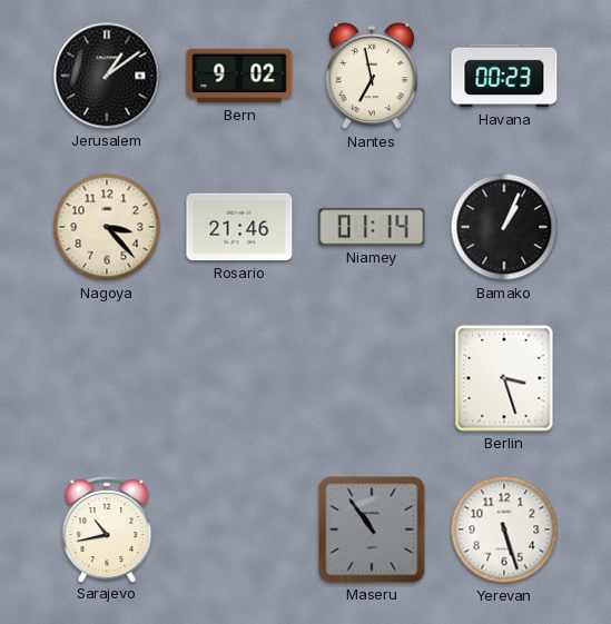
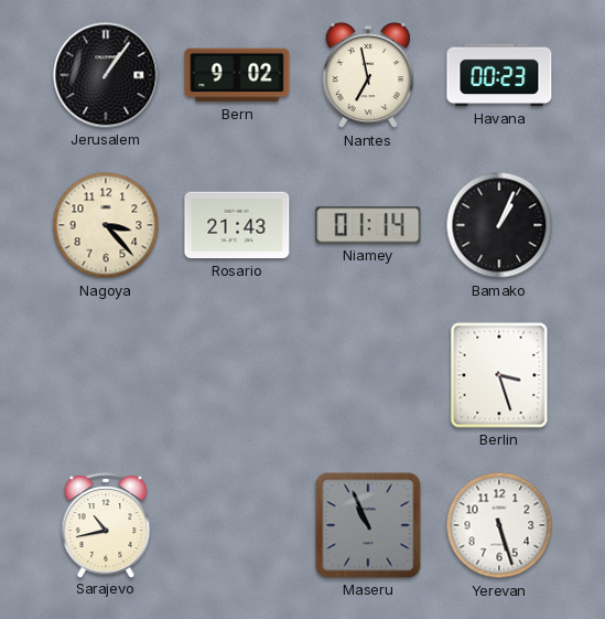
Jerusalem: 1:09 -> 1:06
Rosario: 21:46 -> 21:43
Maseru: 10:54 -> 10:56
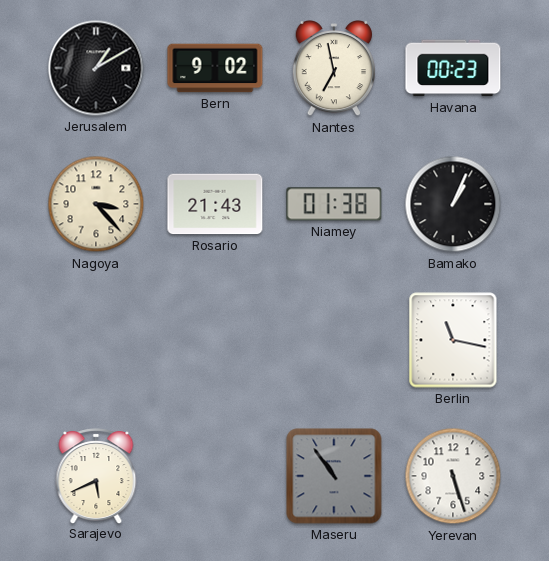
Jerusalem: 1:06 -> 1:10
Niamey: 01:14 -> 01:38
Berlin: 3:27 -> 11:17
Sarajevo: 10:43 -> 5:41
Maseru: 10:56 -> 10:54
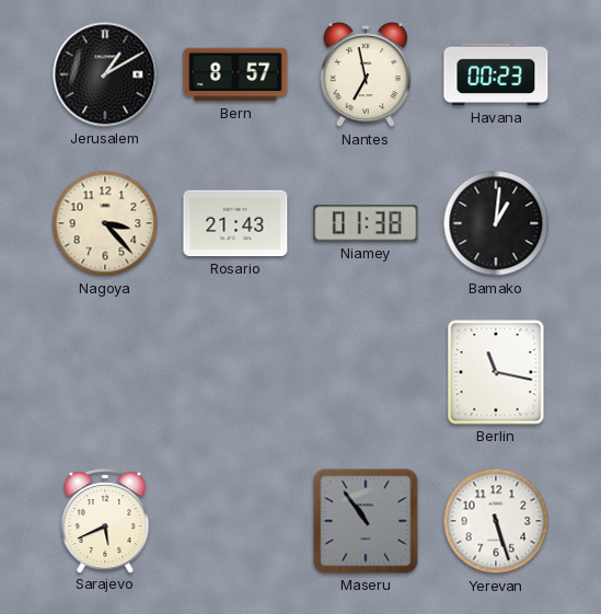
Bern: 9:02 -> 8:57
Bamako: 1:04 -> 1:01
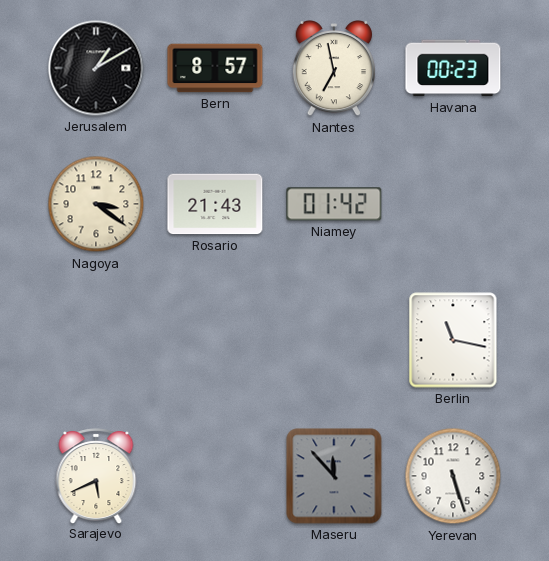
Nagoya: 3:23 -> 3:21
Niamey: 01:38 -> 01:42
Bamako: 1:01 -> none
Maseru: 10:54 -> 11:53
